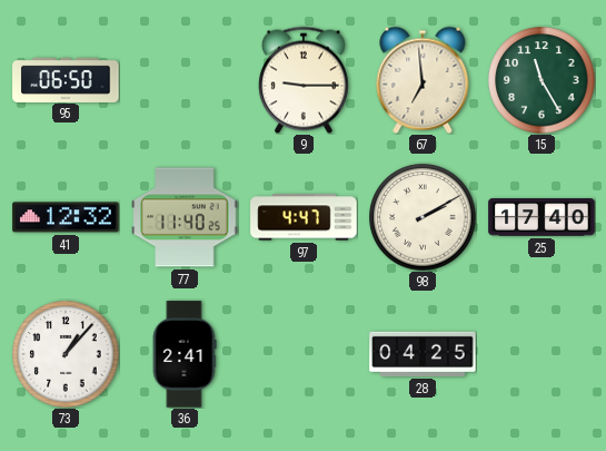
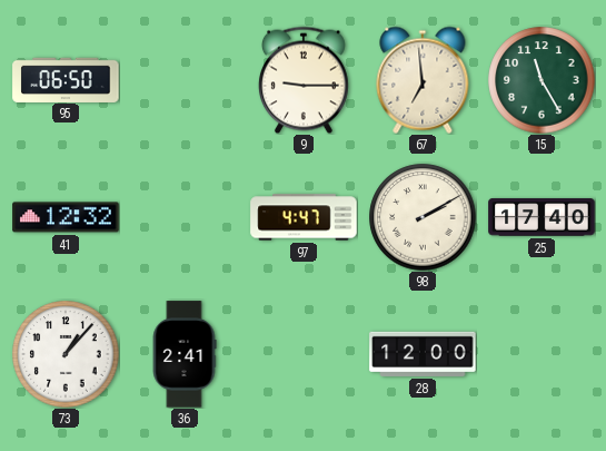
77: 11:40 -> none
28: 04:25 -> 12:00
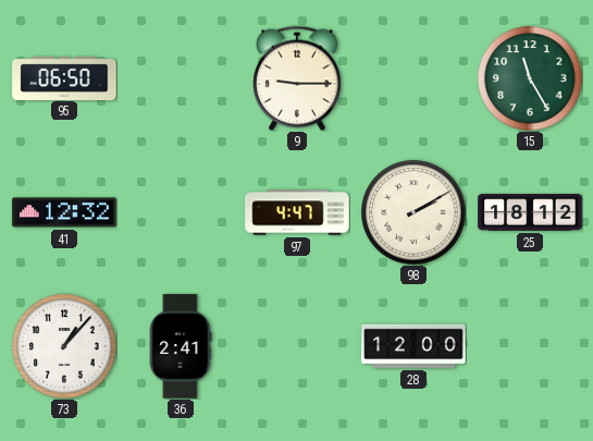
67: 6:59 -> none
25: 17:40 -> 18:12
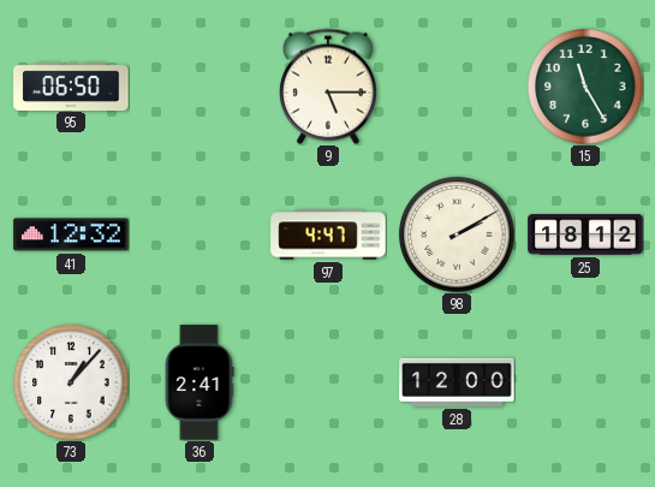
9: 9:15 -> 5:15
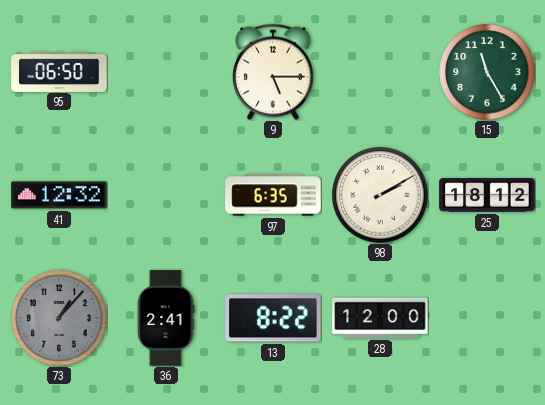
97: 4:47 -> 6:35
73 dial: white -> grey
13: none -> 8:22
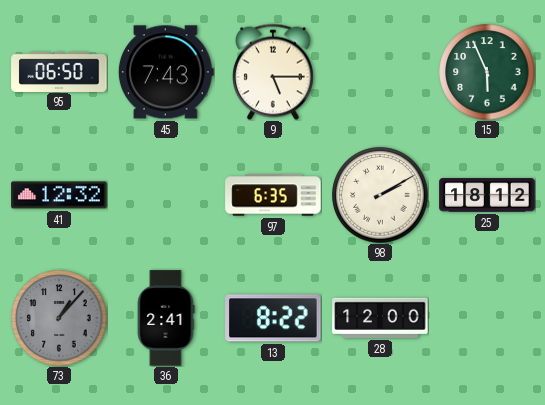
45: none -> 7:43
15: 11:25 -> 5:56
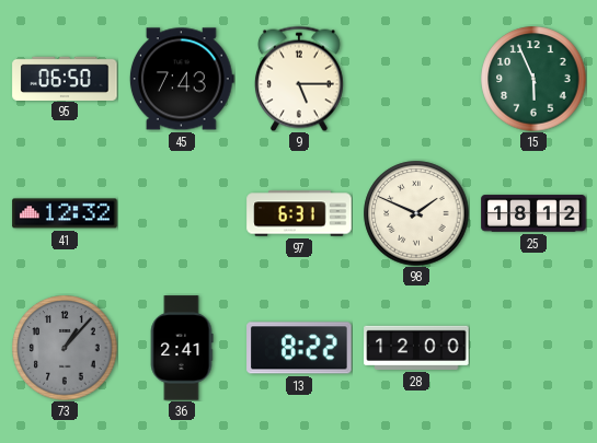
97: 6:35 -> 6:31
98: 2:10 -> 1:49
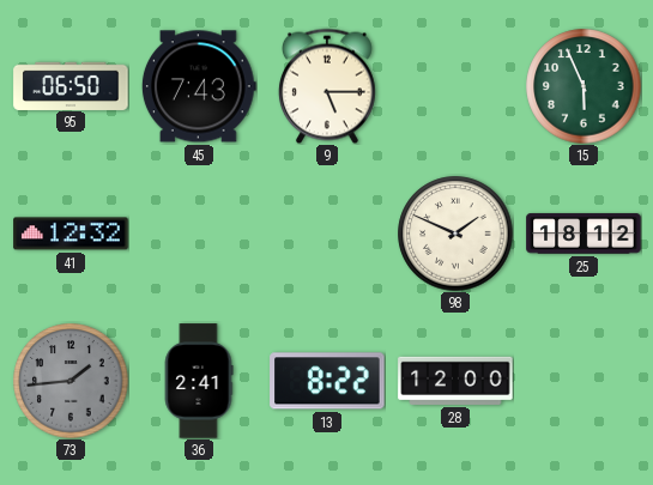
97: 6:31 -> none
73: 1:07 -> 1:44
